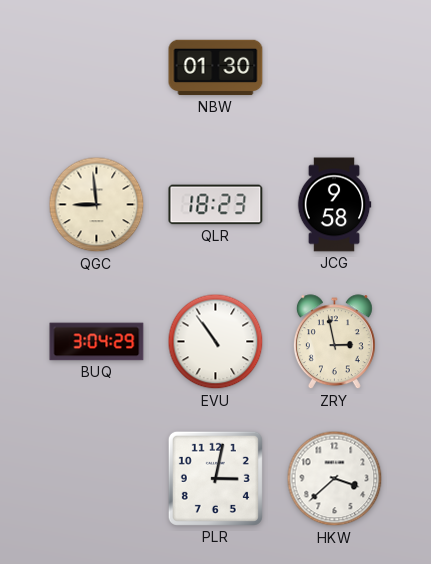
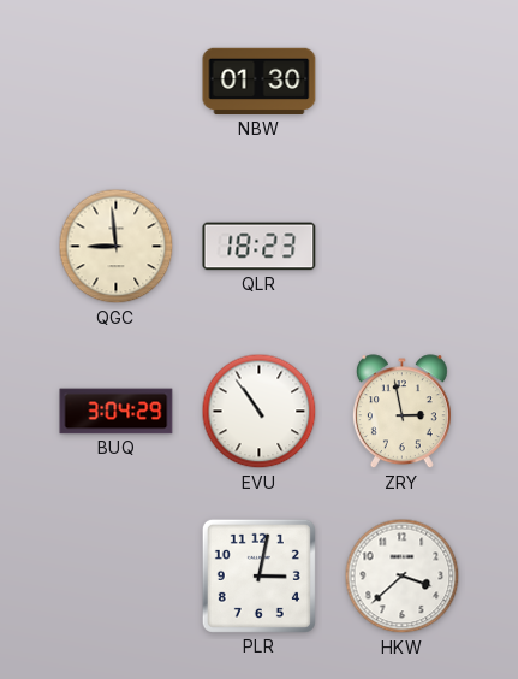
JCG: 9:58 -> none
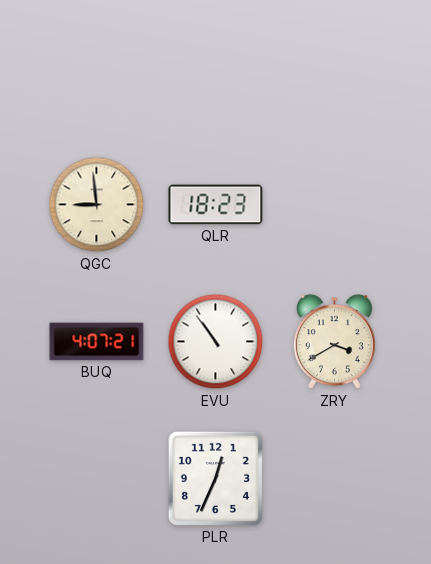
NBW: 01:30 -> none
BUQ: 3:04 -> 4:07
ZRY: 2:58 -> 3:40
PLR: 3:02 -> 12:34
HKW: 3:38 -> none
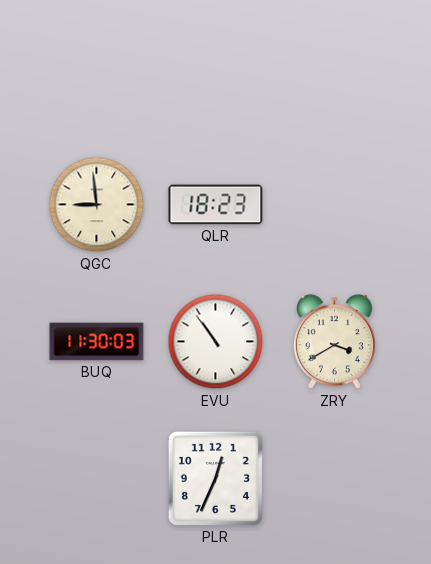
BUQ: 4:07 -> 11:30
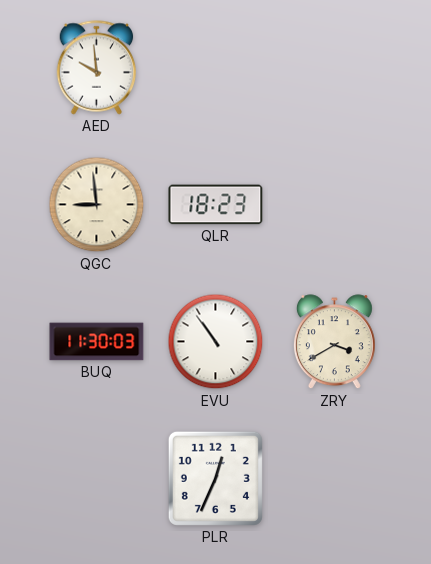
AED: none -> 9:59
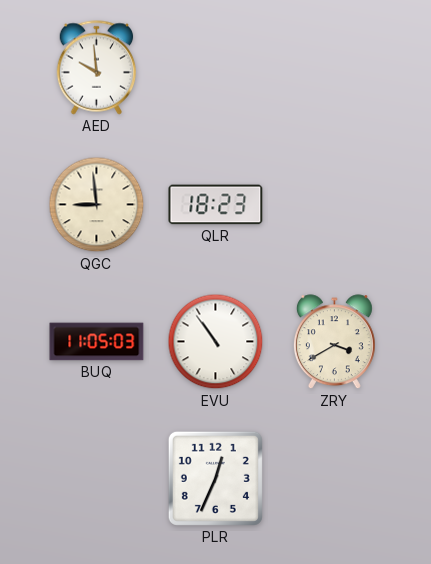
BUQ: 11:30 -> 11:05
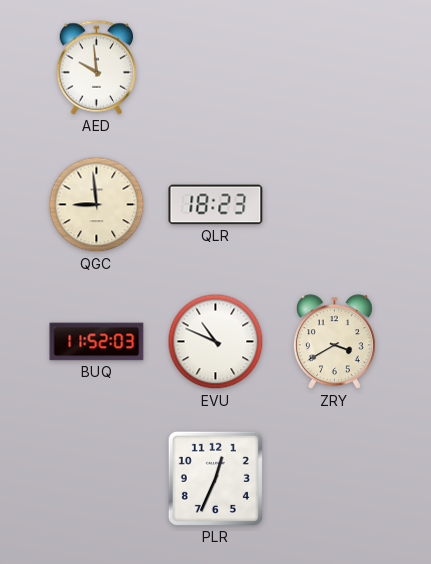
BUQ: 11:05 -> 11:52
EVU: 10:54 -> 10:49
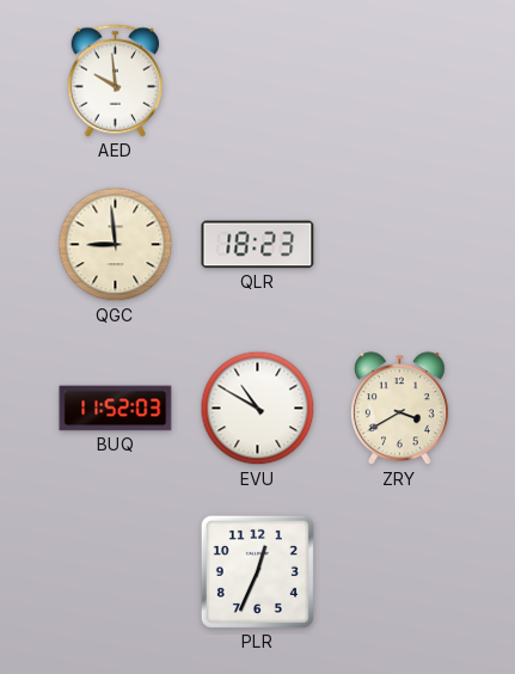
EVU: 10:49 -> 10:50
